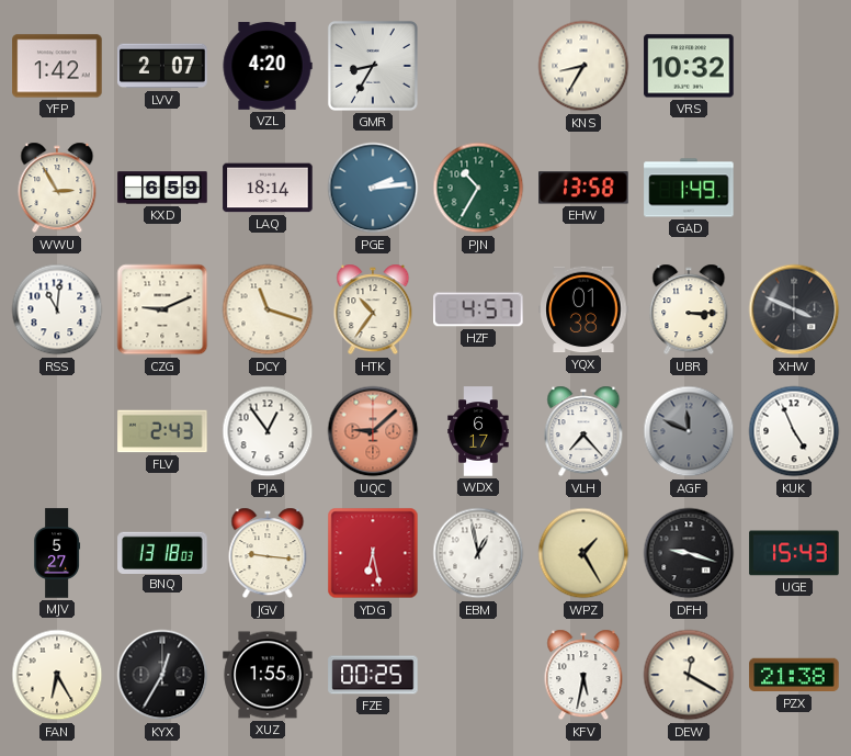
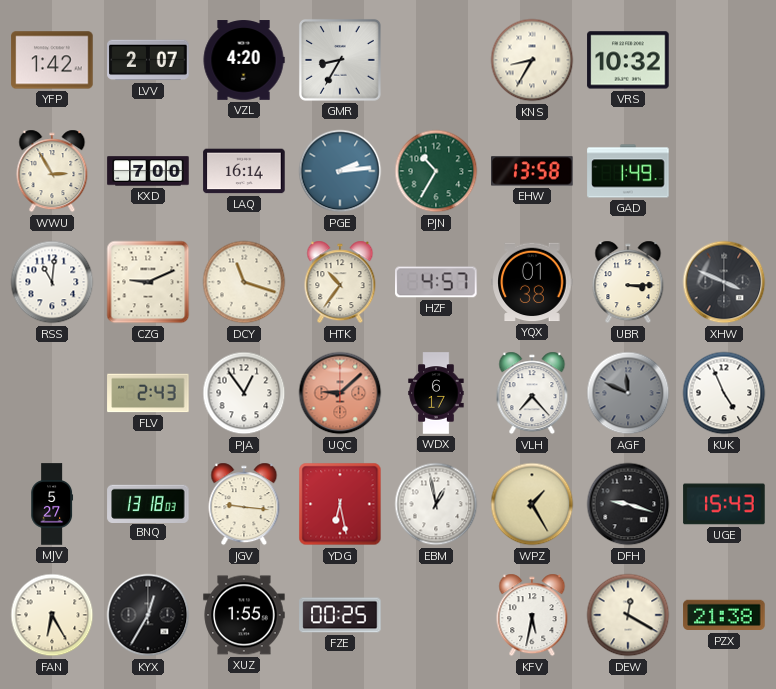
KXD: 6:59 -> 7:00
LAQ: 18:14 -> 16:14
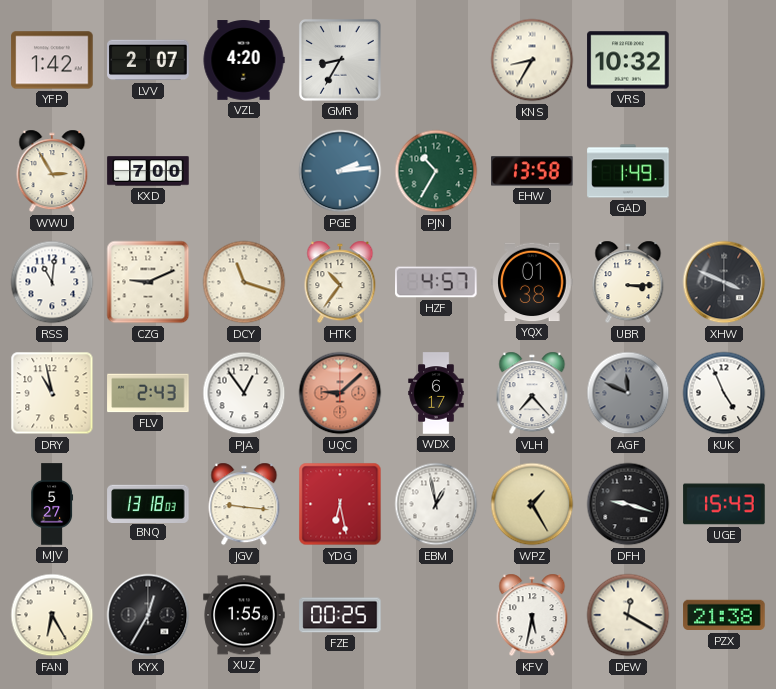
LAQ: 16:14 -> none
DRY: none -> 10:58
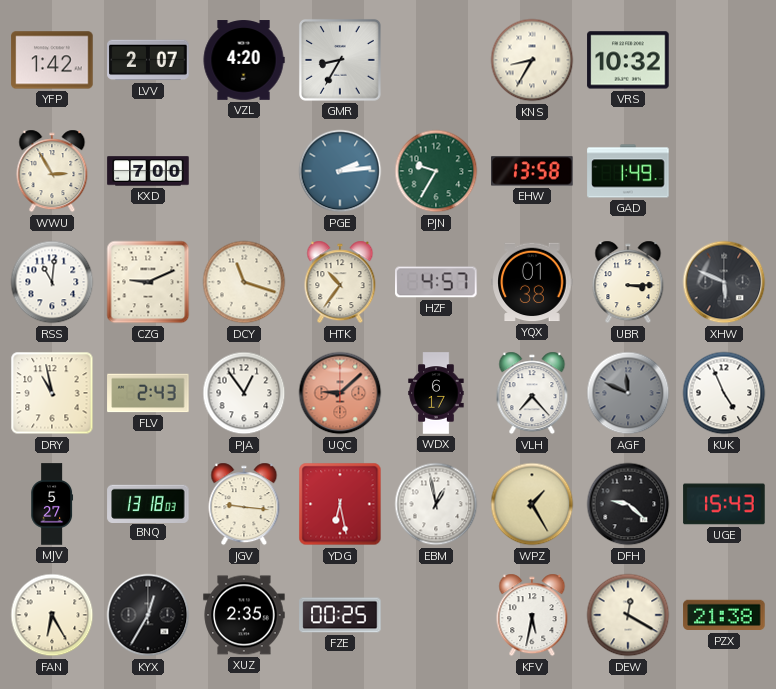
PJN: 10:35 -> 9:35
XHW: 3:49 -> 5:49
DFH: 9:18 -> 9:22
XUZ: 1:55 -> 2:35
